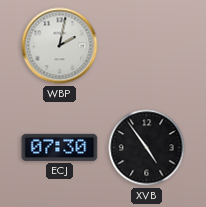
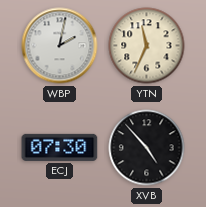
YTN: none -> 11:34
XVB: 4:54 -> 4:53
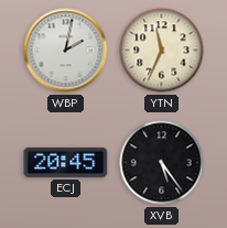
ECJ: 07:30 -> 20:45
XVB: 4:53 -> 5:24
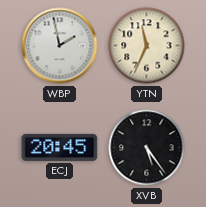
WBP: 2:02 -> 1:58
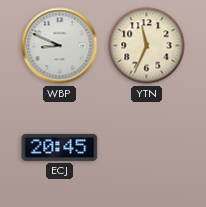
WBP: 1:58 -> 8:49
XVB: 5:24 -> none
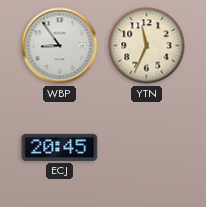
WBP: 8:49 -> 8:54
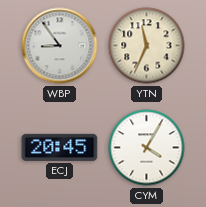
CYM: none -> 4:05
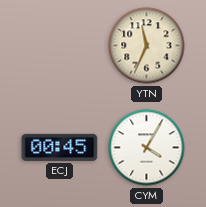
WBP: 8:54 -> none
ECJ: 20:45 -> 00:45
